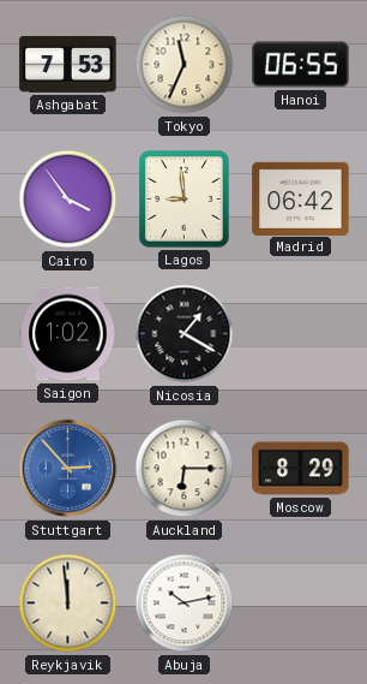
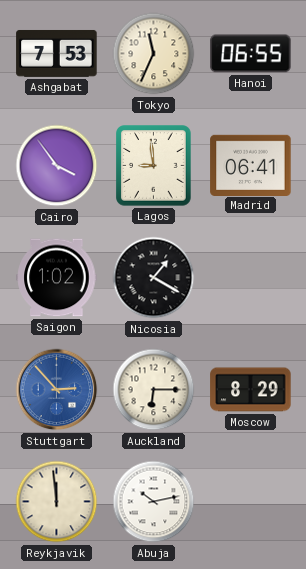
Madrid: 06:42 -> 06:41
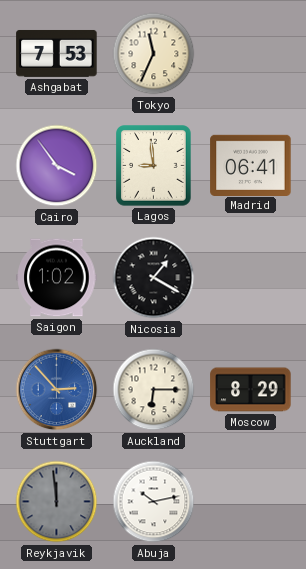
Hanoi: 06:55 -> none
Reykjavik dial: cream -> grey
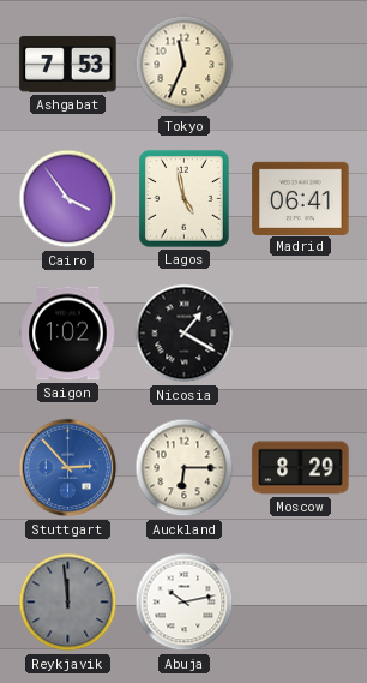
Lagos: 8:59 -> 4:58
